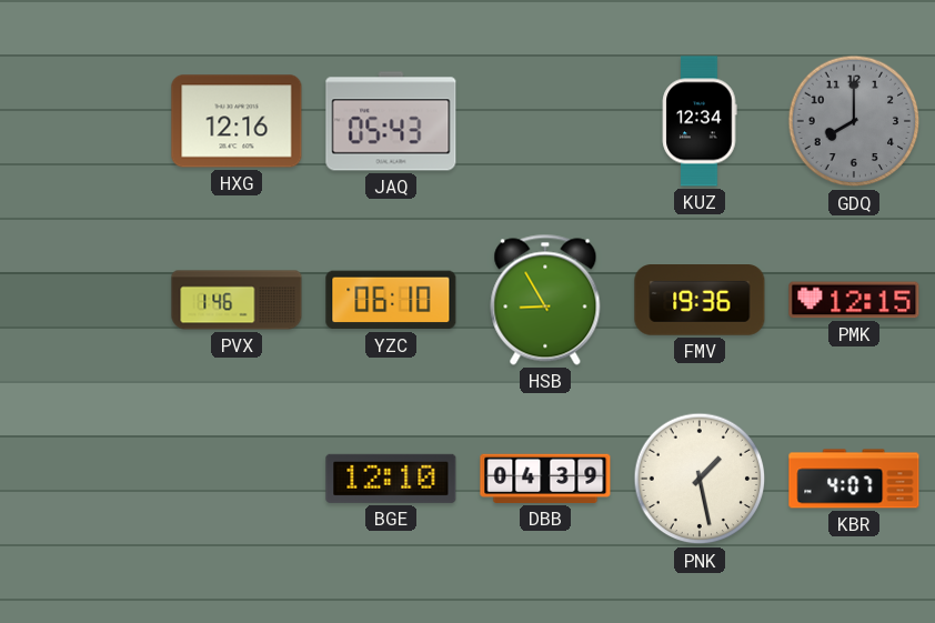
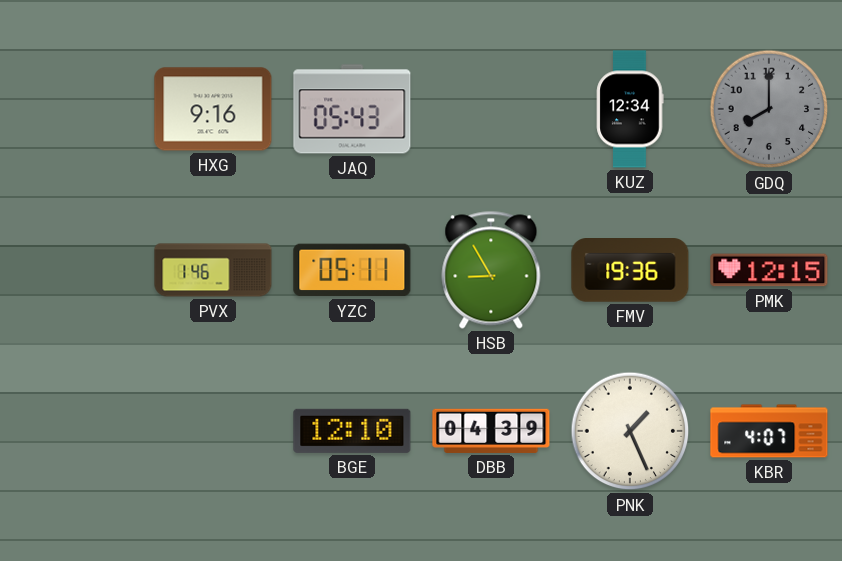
HXG: 12:16 -> 9:16
YZC: 06:10 -> 05:11
PNK: 1:28 -> 1:26
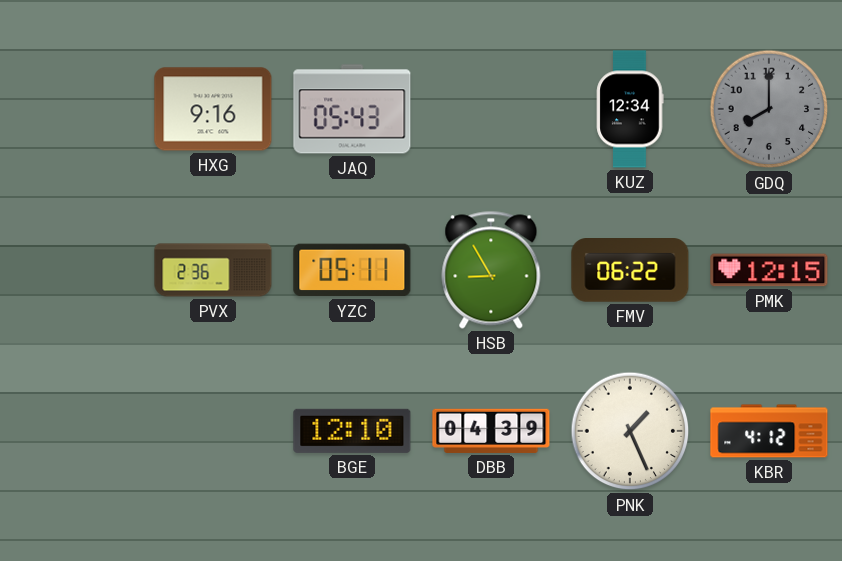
PVX: 1:46 -> 2:36
FMV: 19:36 -> 06:22
KBR: 4:07 -> 4:12
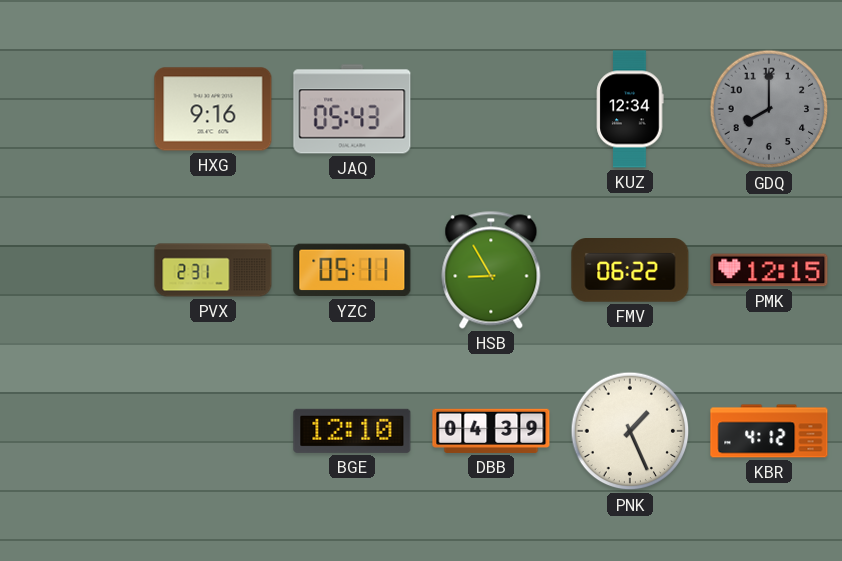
PVX: 2:36 -> 2:31
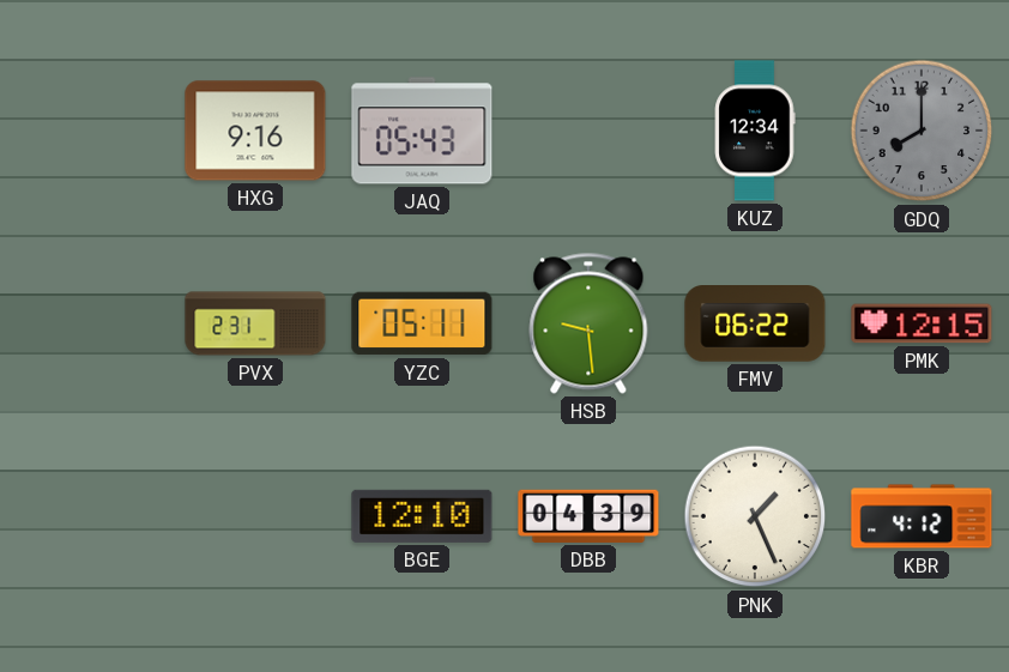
HSB: 8:55 -> 9:29
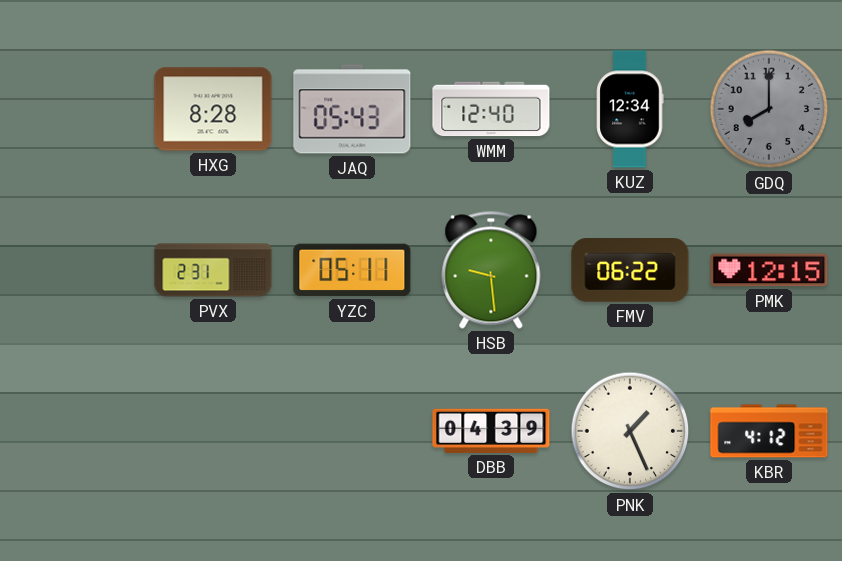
HXG: 9:16 -> 8:28
WMM: none -> 12:40
BGE: 12:10 -> none
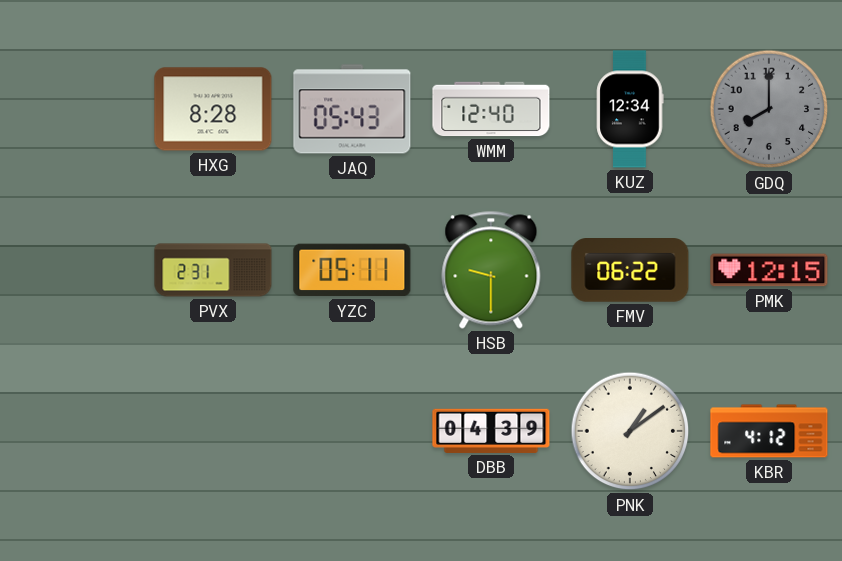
HSB: 9:29 -> 9:30
PNK: 1:26 -> 1:09
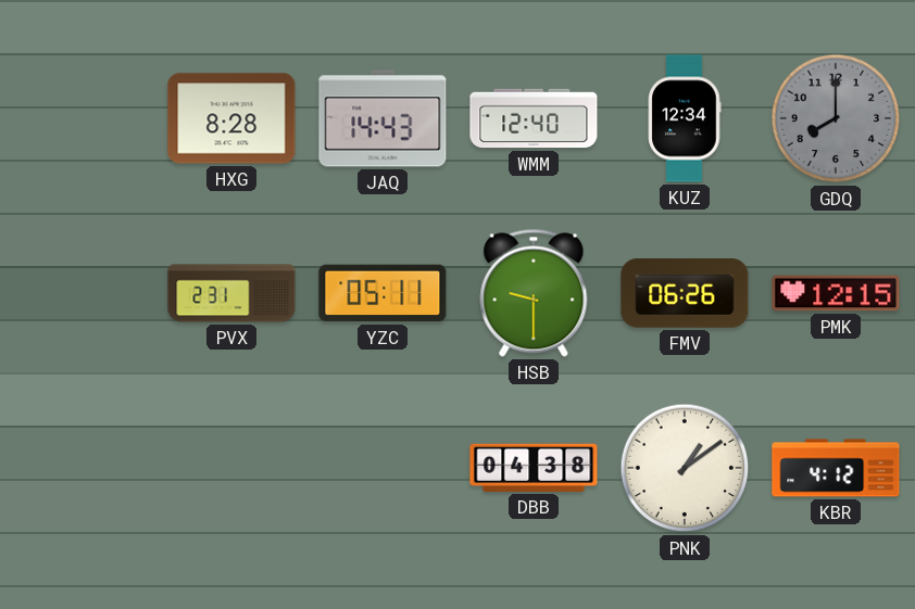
JAQ: 05:43 -> 14:43
FMV: 06:22 -> 06:26
DBB: 04:39 -> 04:38
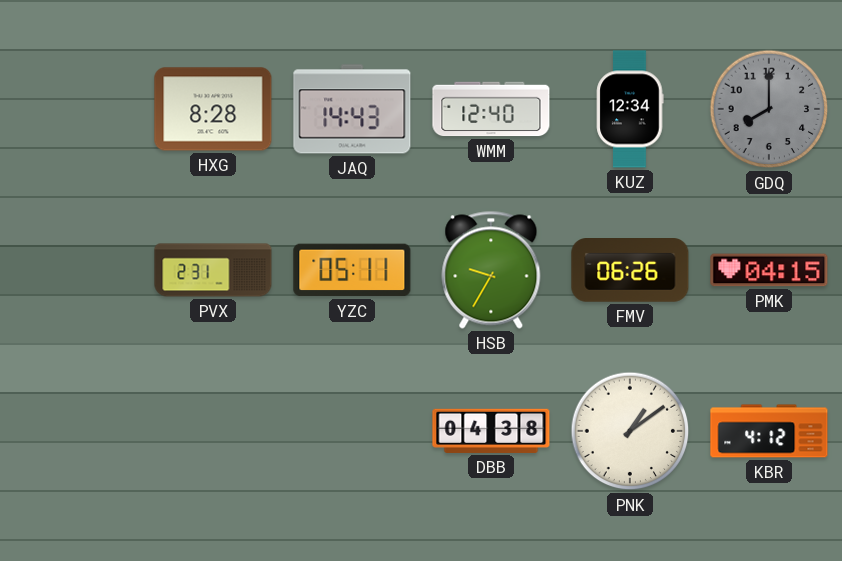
HSB: 9:30 -> 9:35
PMK: 12:15 -> 04:15
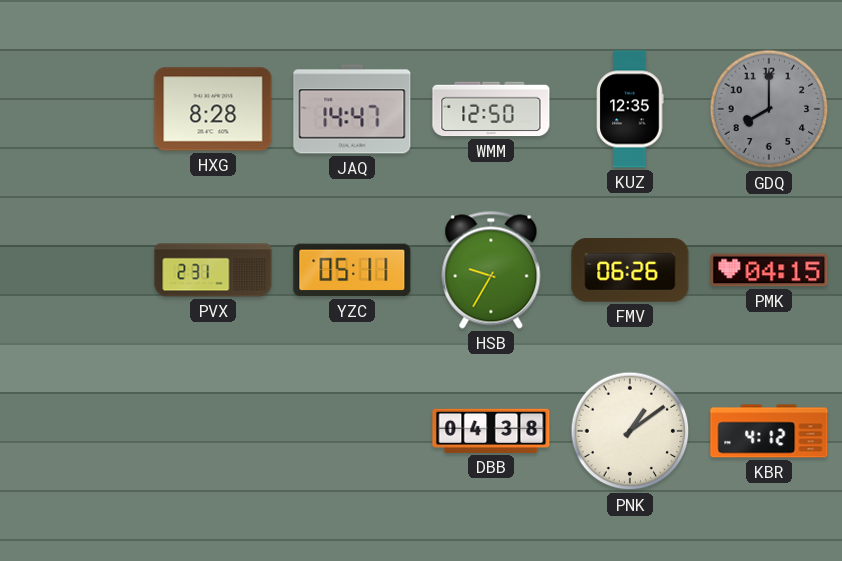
JAQ: 14:43 -> 14:47
WMM: 12:40 -> 12:50
KUZ: 12:34 -> 12:35
